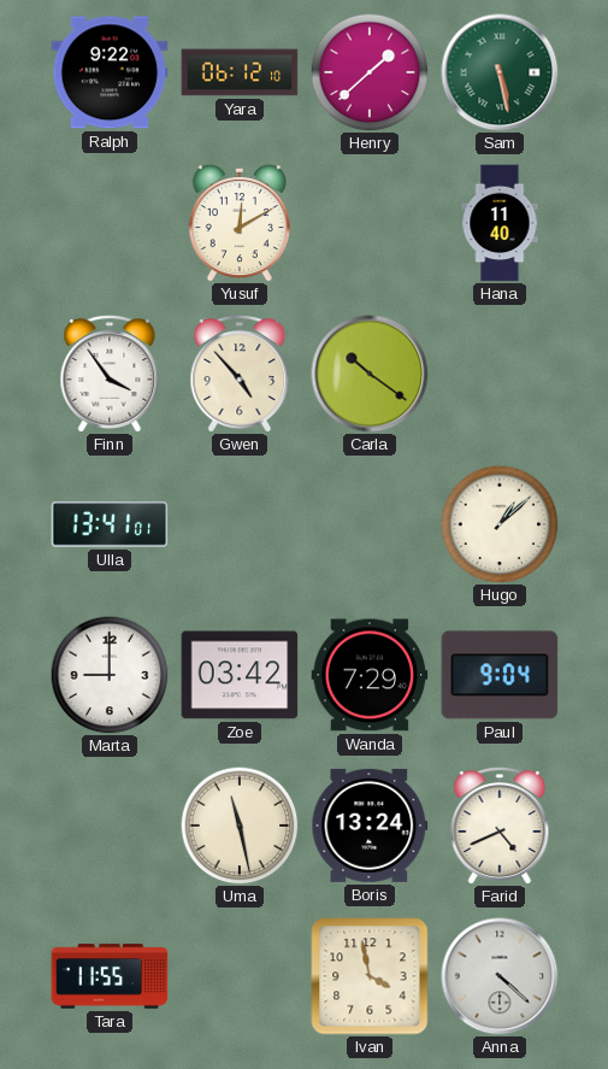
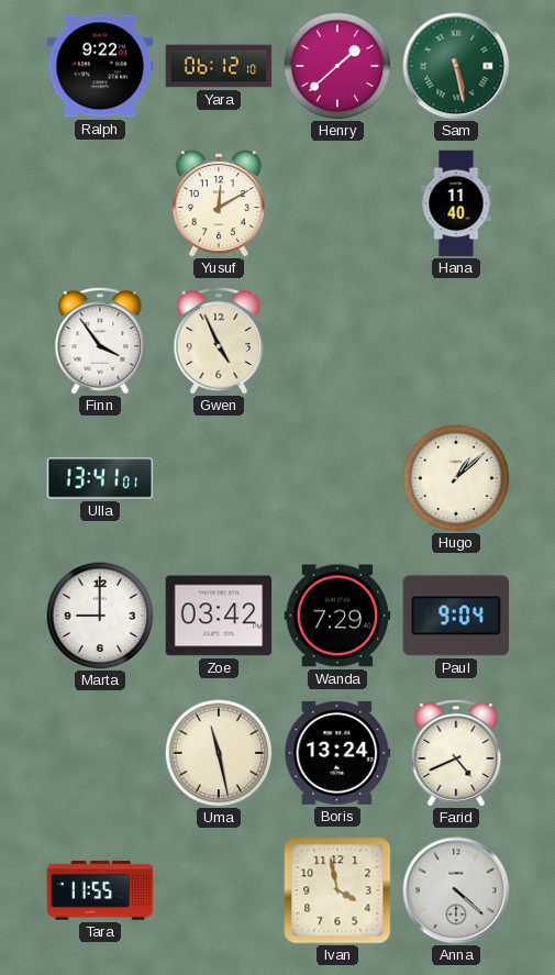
Gwen: 4:53 -> 4:56
Carla: 10:21 -> none
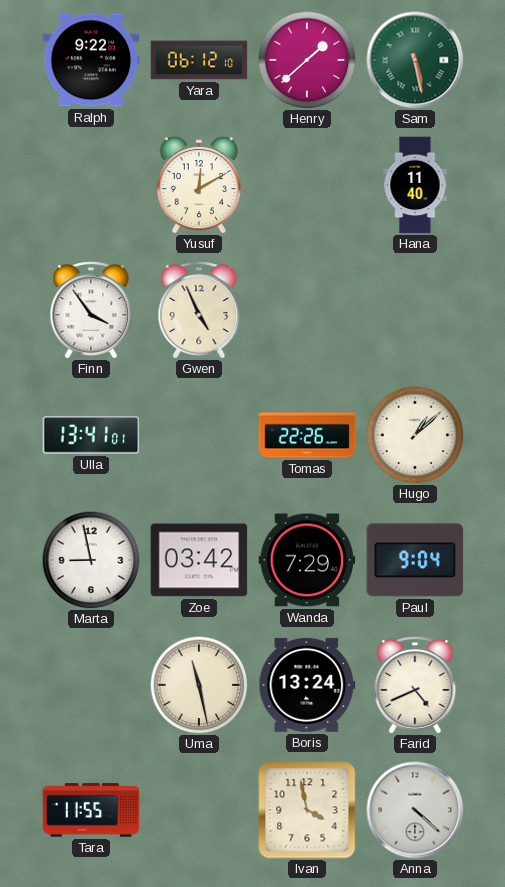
Tomas: none -> 22:26
Marta: 9:00 -> 8:58
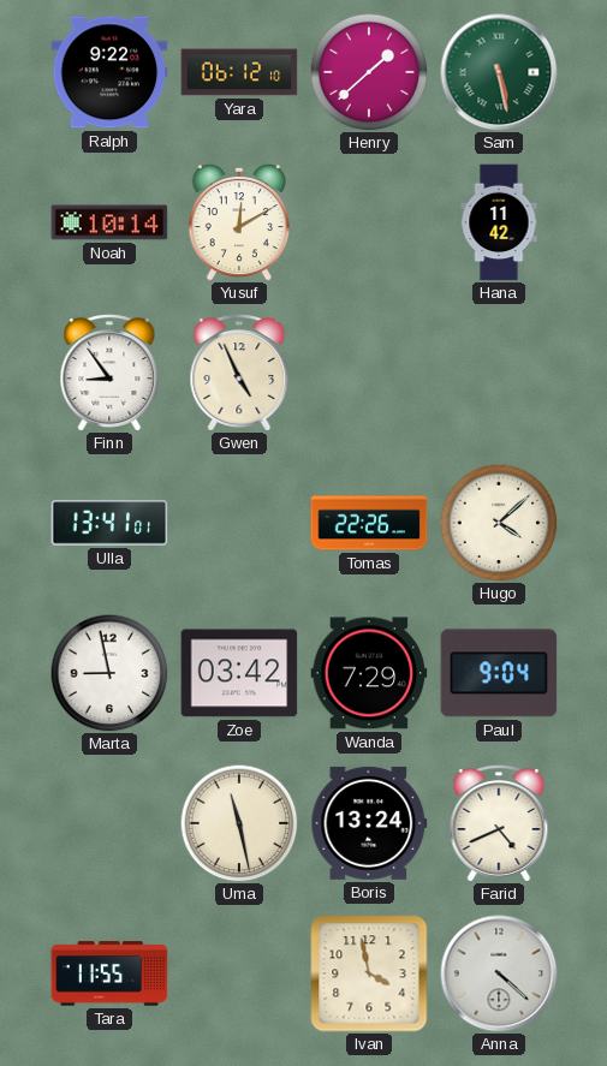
Noah: none -> 10:14
Hana: 11:40 -> 11:42
Finn: 3:54 -> 8:54
Hugo: 1:08 -> 4:08
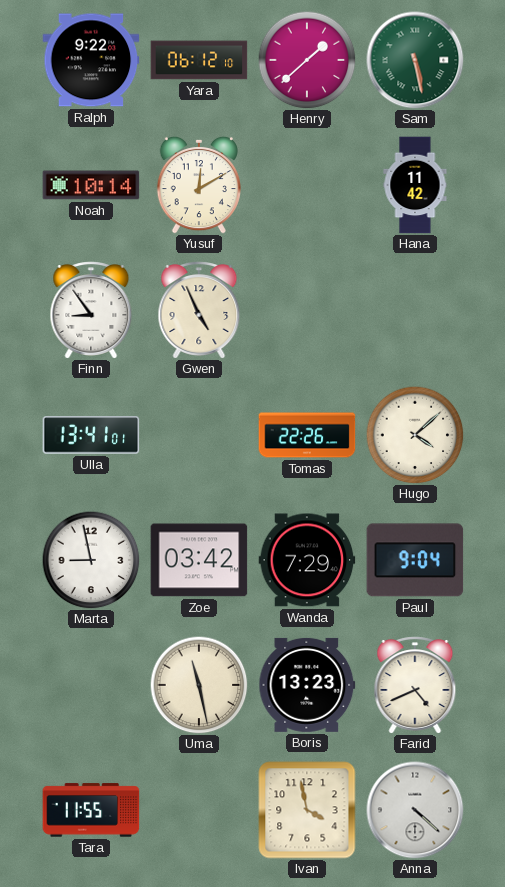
Boris: 13:24 -> 13:23
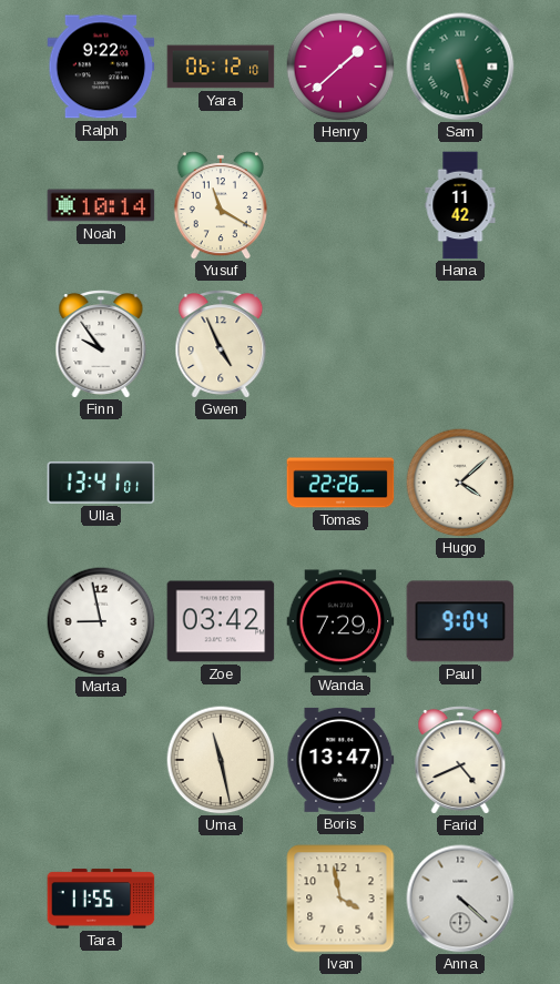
Yusuf: 12:10 -> 11:20
Finn: 8:54 -> 9:54
Boris: 13:23 -> 13:47
